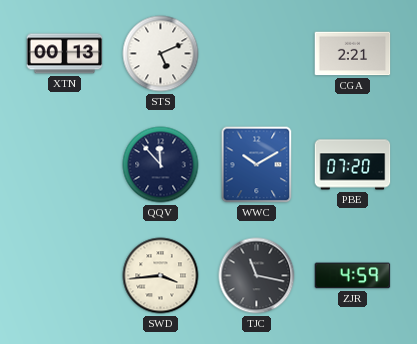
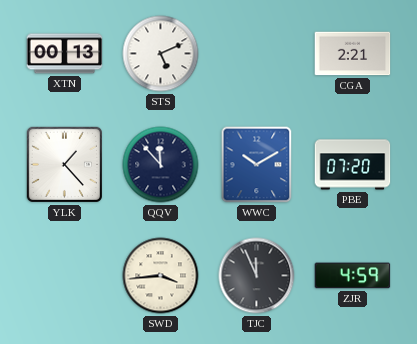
YLK: none -> 1:23
TJC: 11:17 -> 11:56
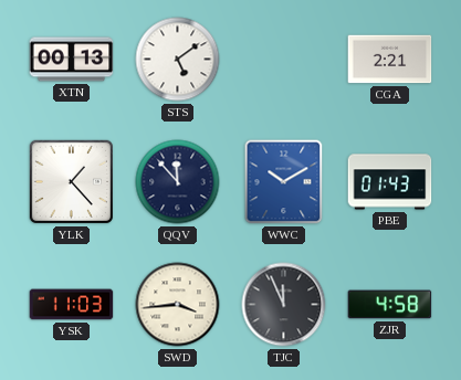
STS: 5:11 -> 5:09
PBE: 07:20 -> 01:43
YSK: none -> 11:03
ZJR: 4:59 -> 4:58
